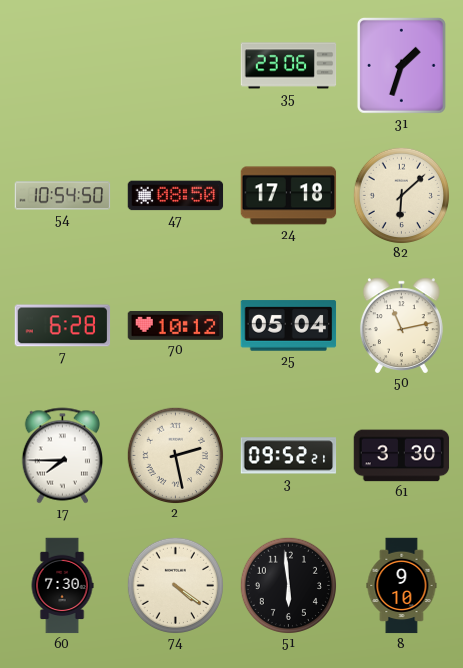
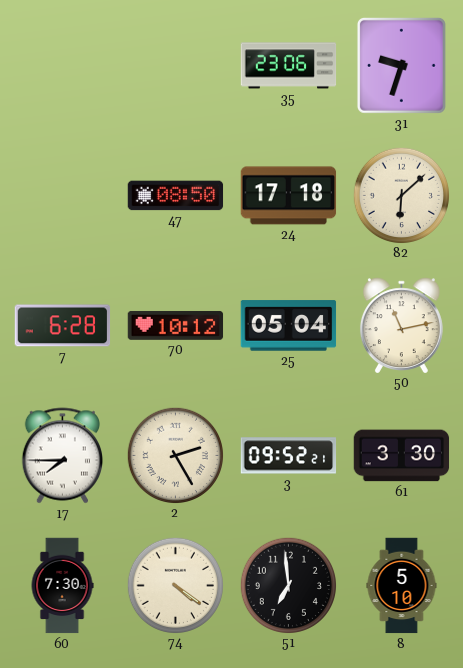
31: 1:33 -> 9:33
54: 10:54 -> none
2: 2:28 -> 2:25
51: 5:59 -> 6:59
8: 9:10 -> 5:10
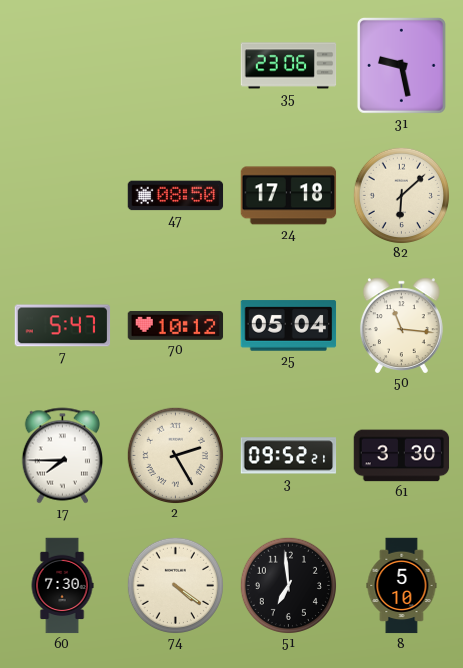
31: 9:33 -> 9:28
7: 6:28 -> 5:47
50: 11:13 -> 11:16
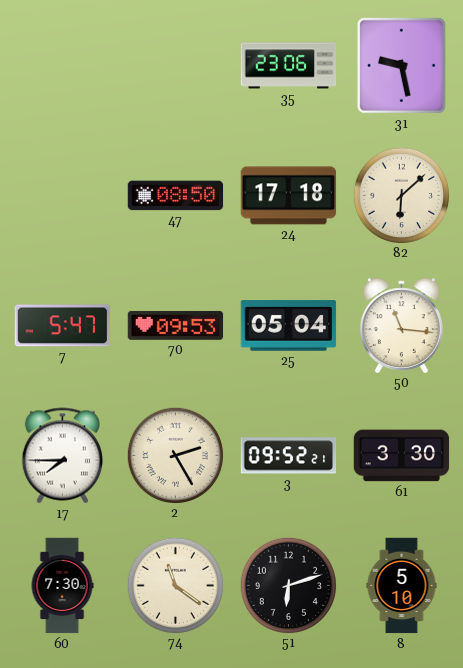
70: 10:12 -> 09:53
74: 4:21 -> 11:21
51: 6:59 -> 6:12
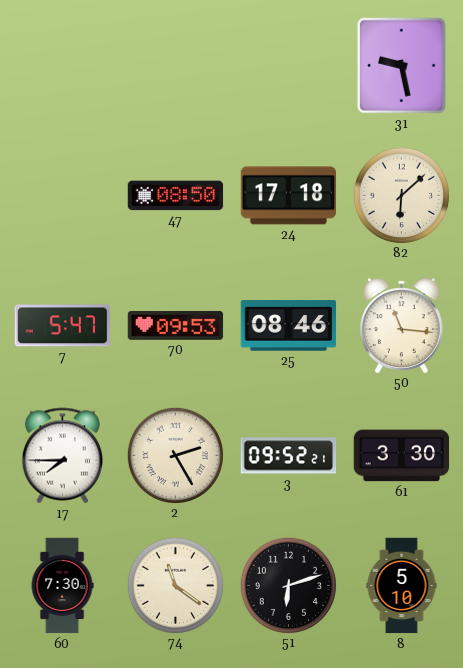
35: 23:06 -> none
25: 05:04 -> 08:46
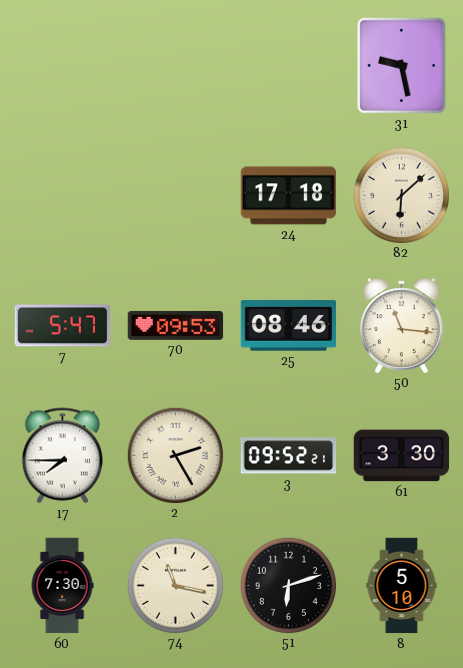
47: 08:50 -> none
74: 11:21 -> 11:17
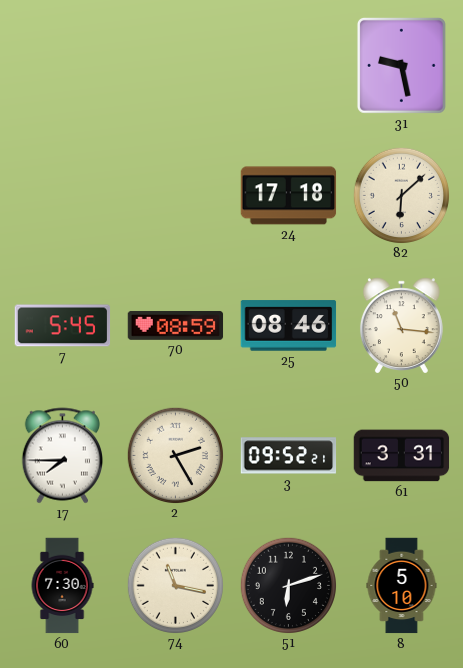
7: 5:47 -> 5:45
70: 09:53 -> 08:59
61: 3:30 -> 3:31
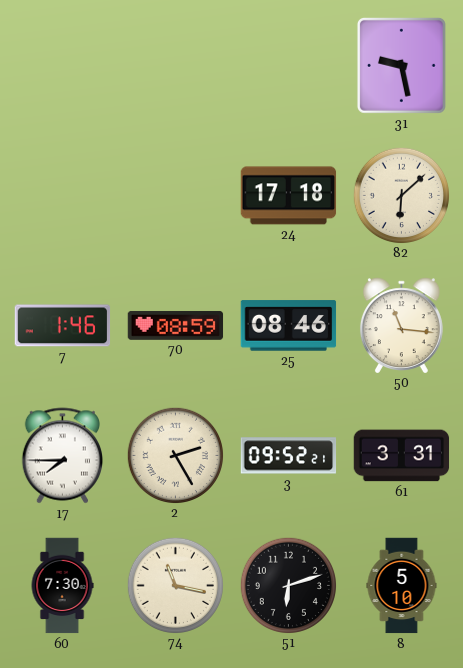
7: 5:45 -> 1:46
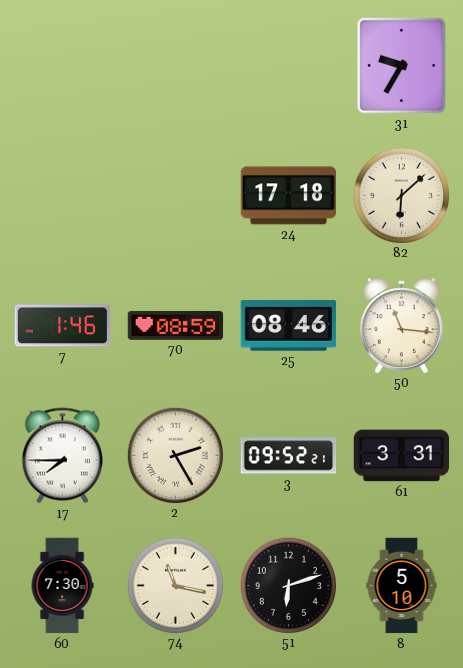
31: 9:28 -> 9:35
